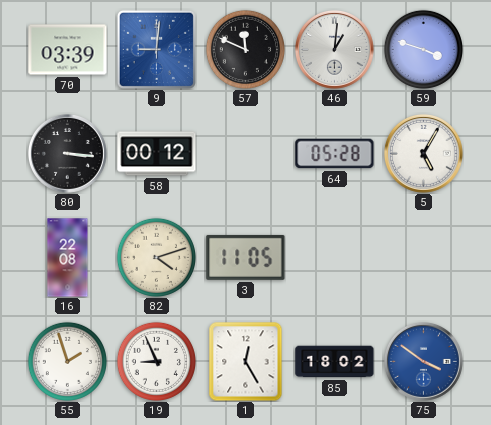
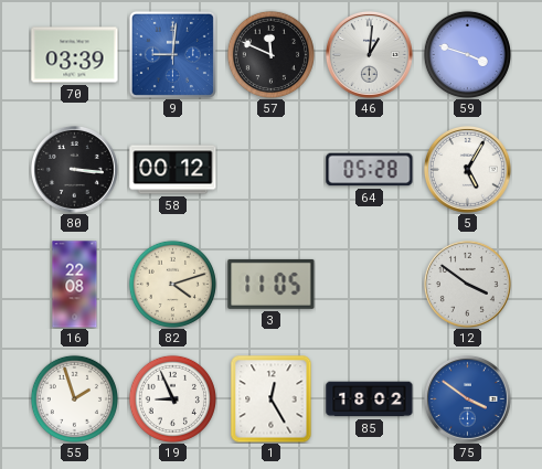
12: none -> 3:51
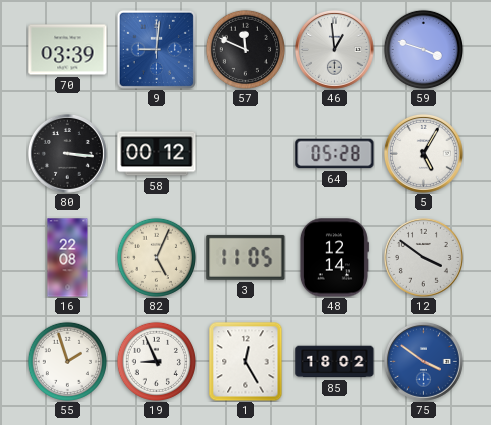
46: 1:01 -> 12:59
82: 4:12 -> 5:04
48: none -> 12:14
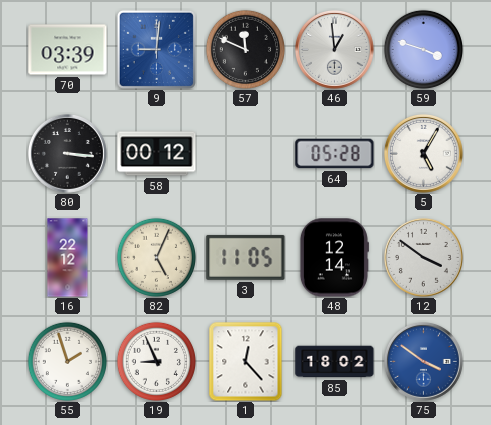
16: 22:08 -> 22:12
1: 12:25 -> 12:23
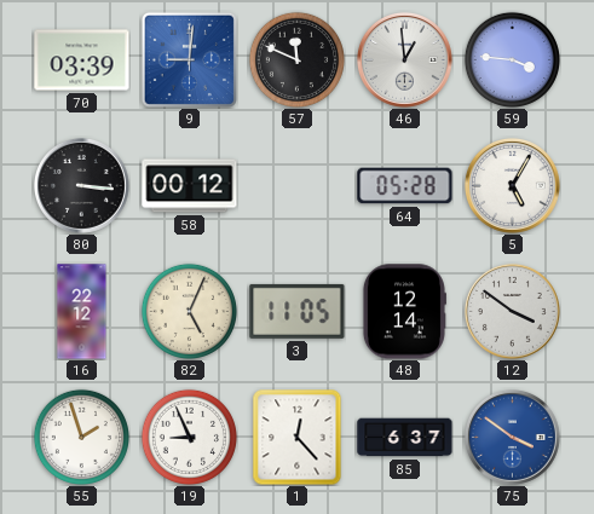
59: 3:48 -> 3:46
85: 18:02 -> 6:37
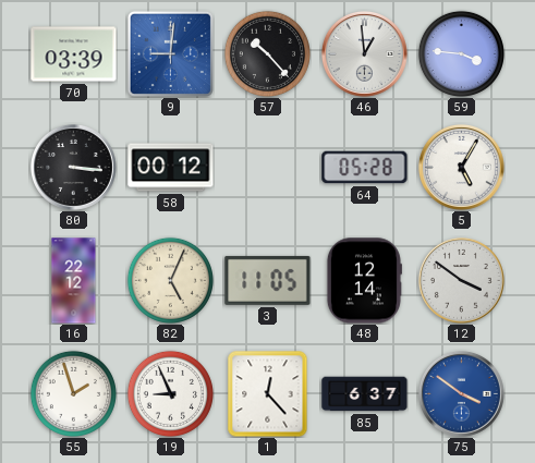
57: 11:49 -> 10:23
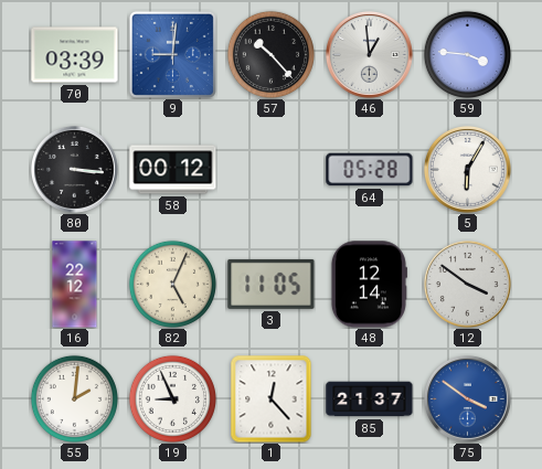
5: 5:05 -> 6:05
55: 1:57 -> 2:01
85: 6:37 -> 21:37
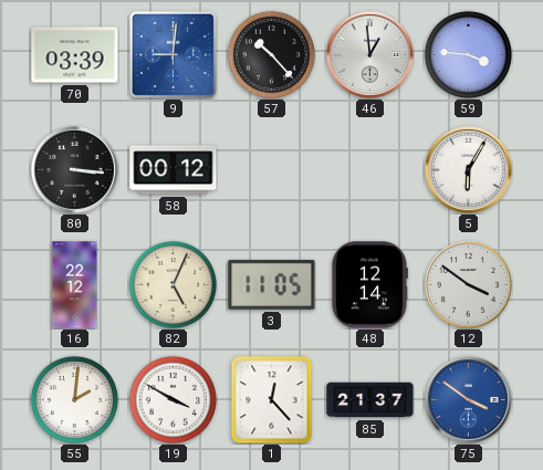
64: 05:28 -> none
19: 8:56 -> 3:50
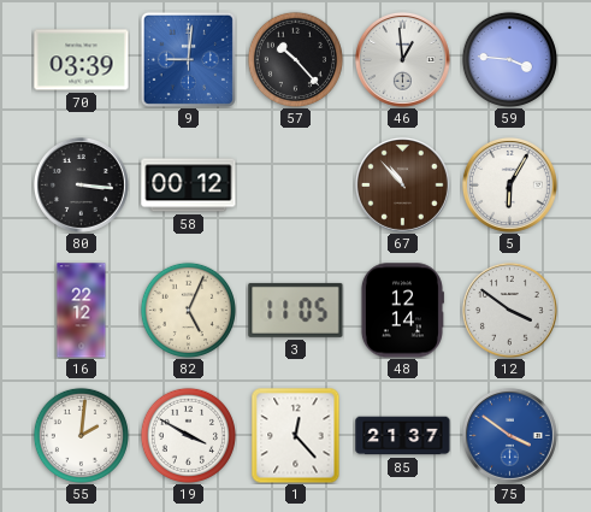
67: none -> 10:53
